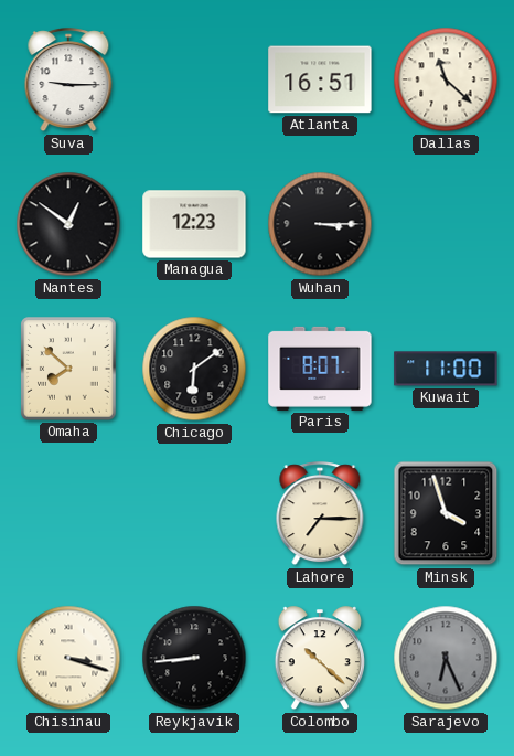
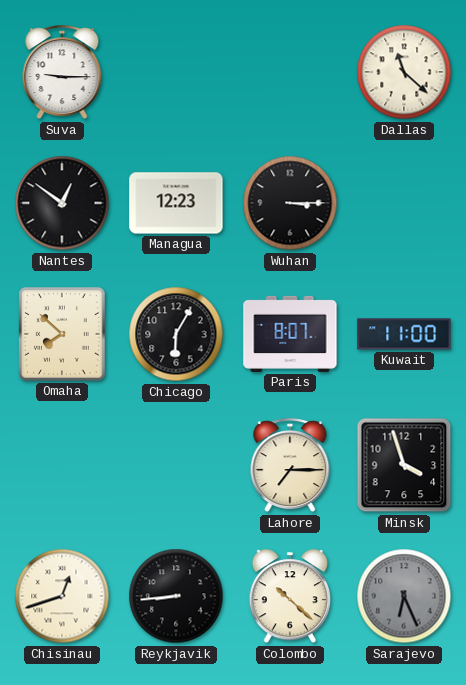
Atlanta: 16:51 -> none
Chicago: 6:09 -> 6:05
Chisinau: 3:18 -> 12:42
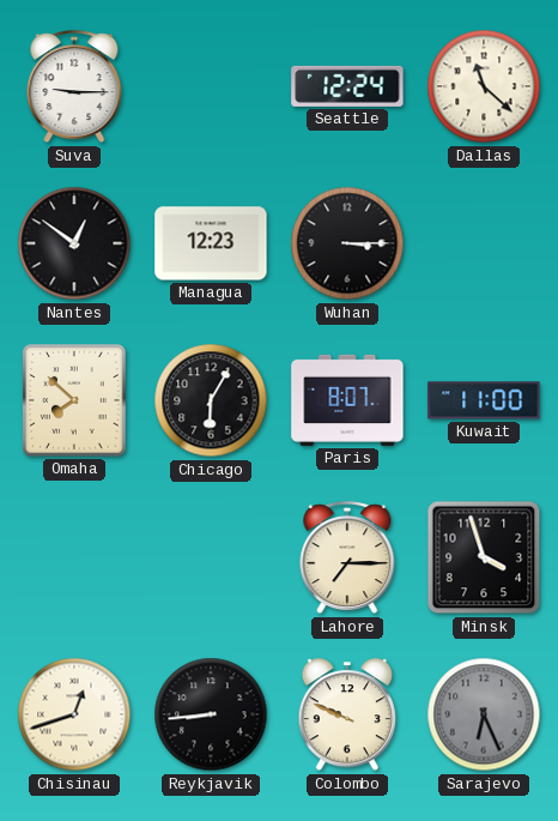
Seattle: none -> 12:24
Colombo: 10:22 -> 9:49
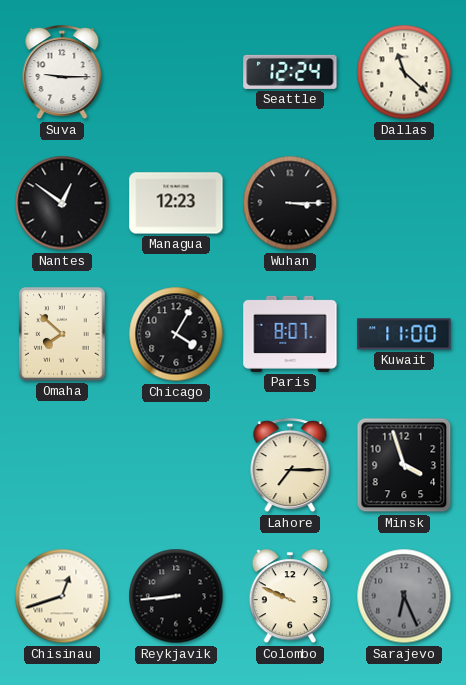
Chicago: 6:05 -> 4:05
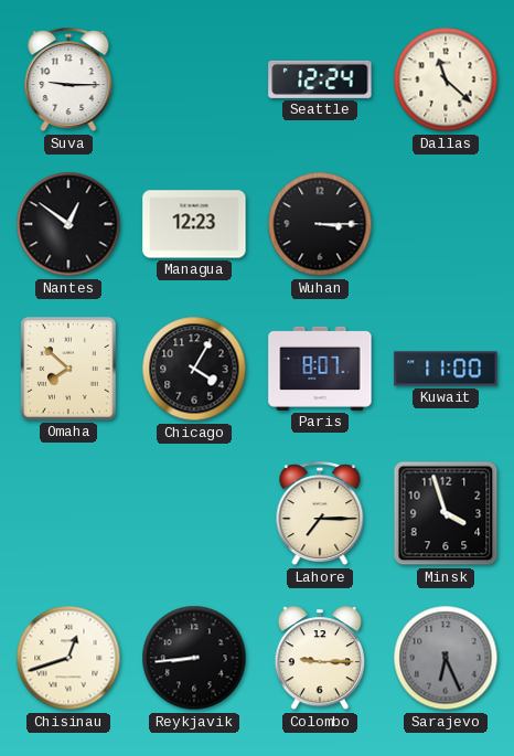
Colombo: 9:49 -> 9:15
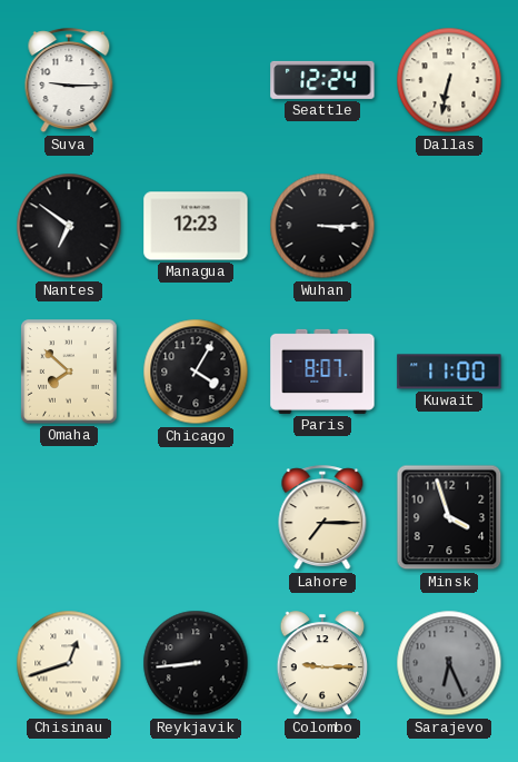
Dallas: 11:22 -> 6:32
Nantes: 12:51 -> 6:51
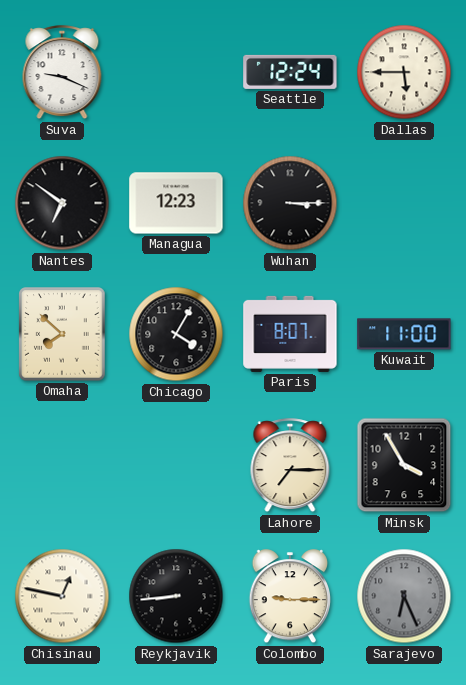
Suva: 9:15 -> 9:19
Dallas: 6:32 -> 5:45
Minsk: 3:57 -> 3:55
Chisinau: 12:42 -> 12:47
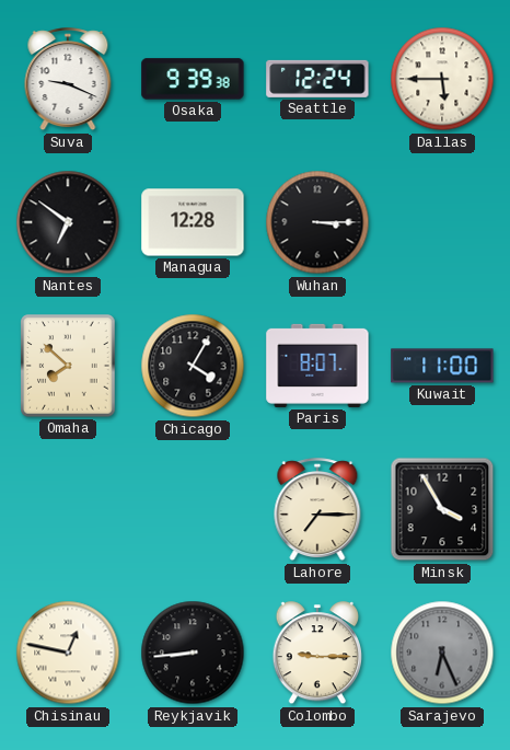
Osaka: none -> 9:39
Managua: 12:23 -> 12:28
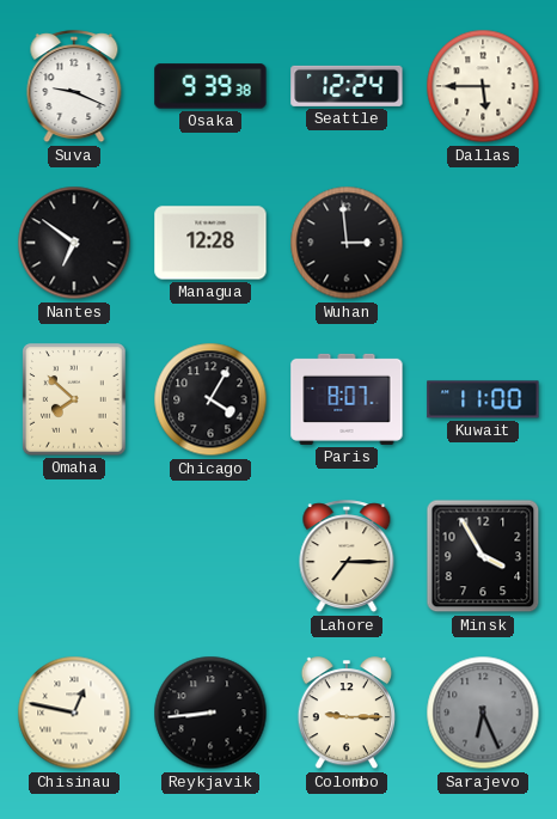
Wuhan: 3:15 -> 2:59
